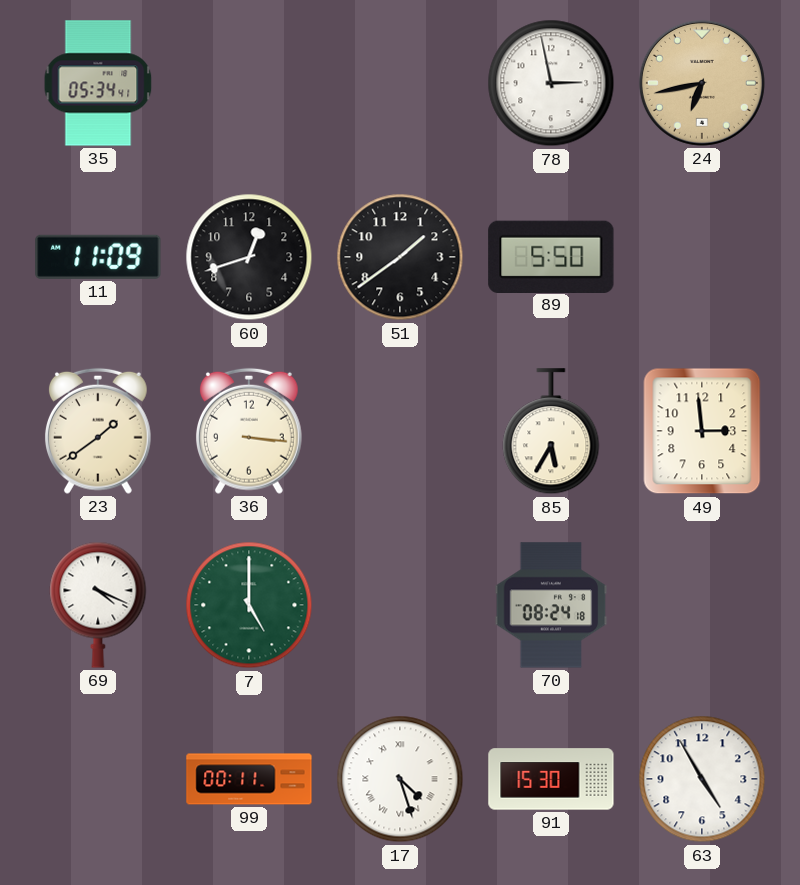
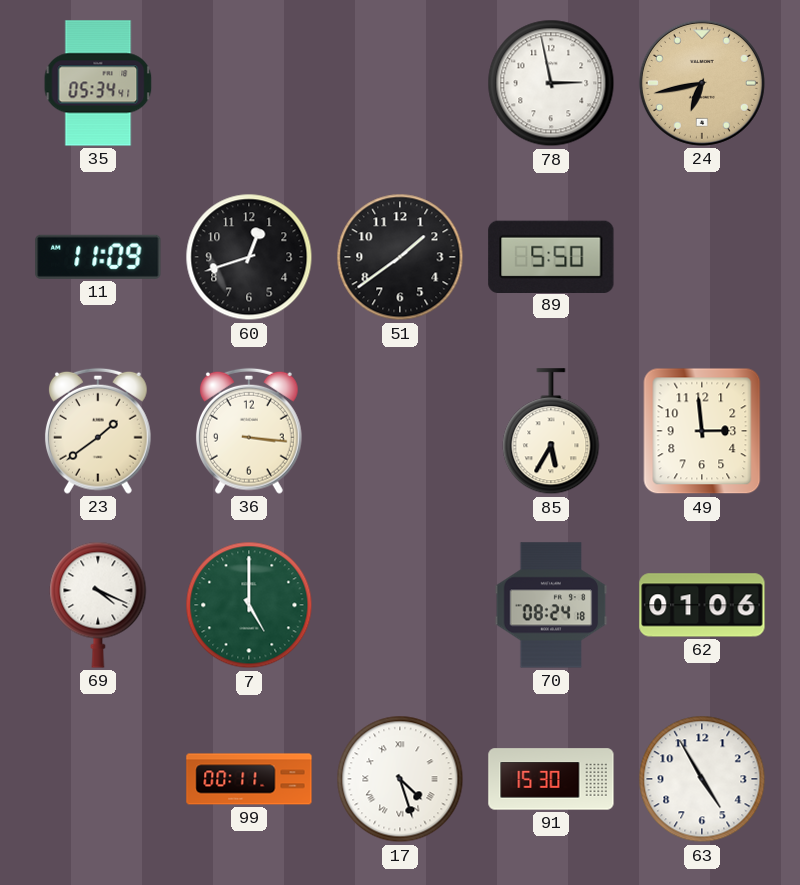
62: none -> 01:06
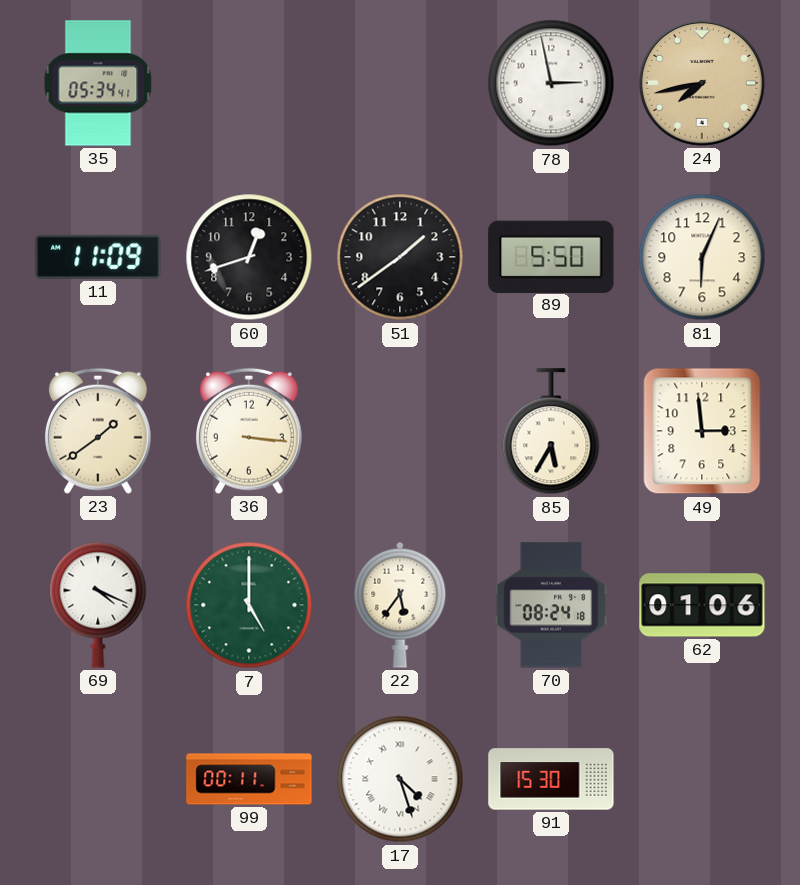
24: 6:43 -> 7:43
81: none -> 6:04
22: none -> 5:36
63: 4:55 -> none
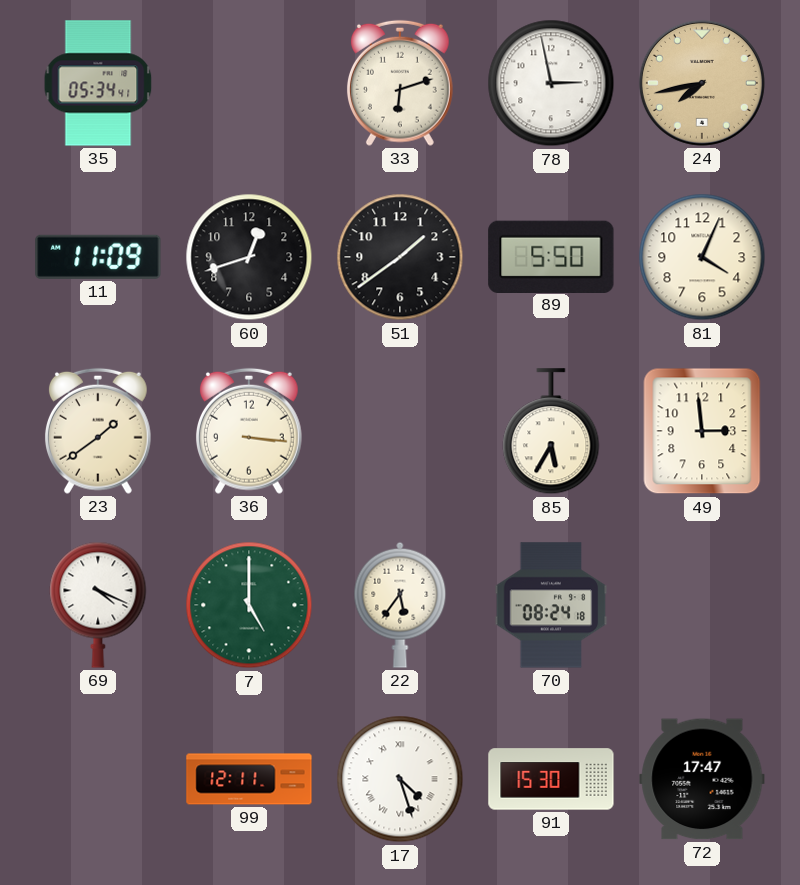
33: none -> 6:12
81: 6:04 -> 4:04
62: 01:06 -> none
99: 00:11 -> 12:11
72: none -> 17:47
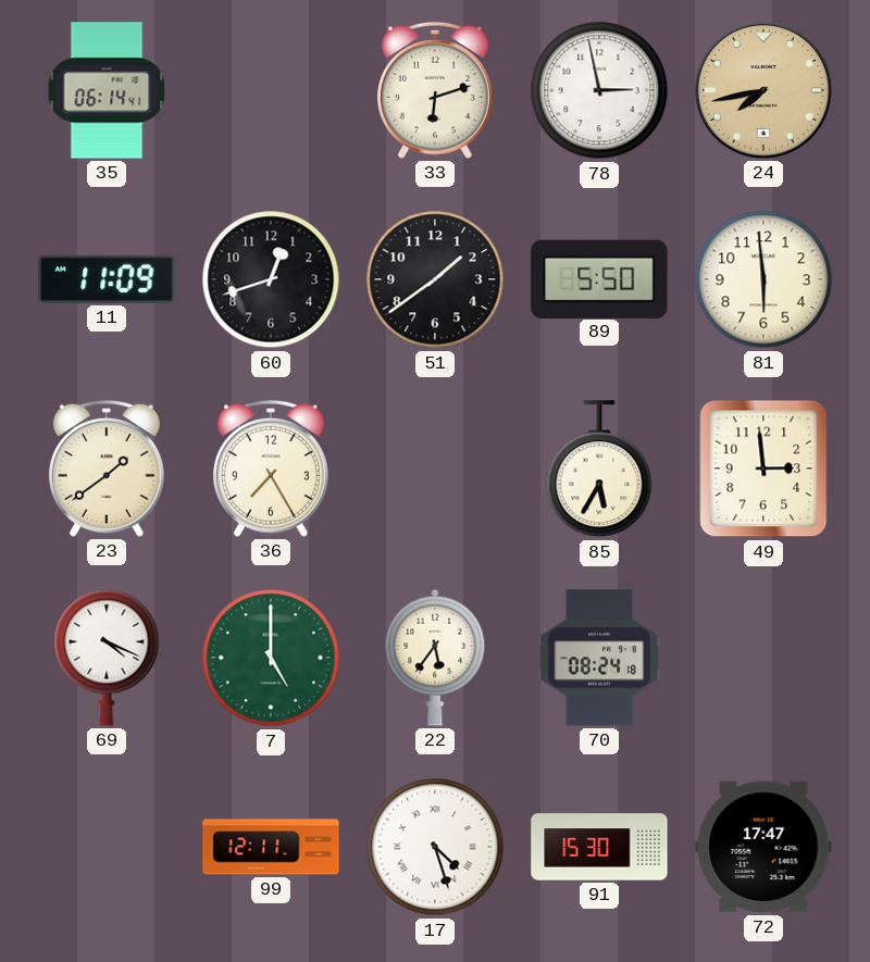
35: 05:34 -> 06:14
81: 4:04 -> 5:59
36: 3:16 -> 7:25
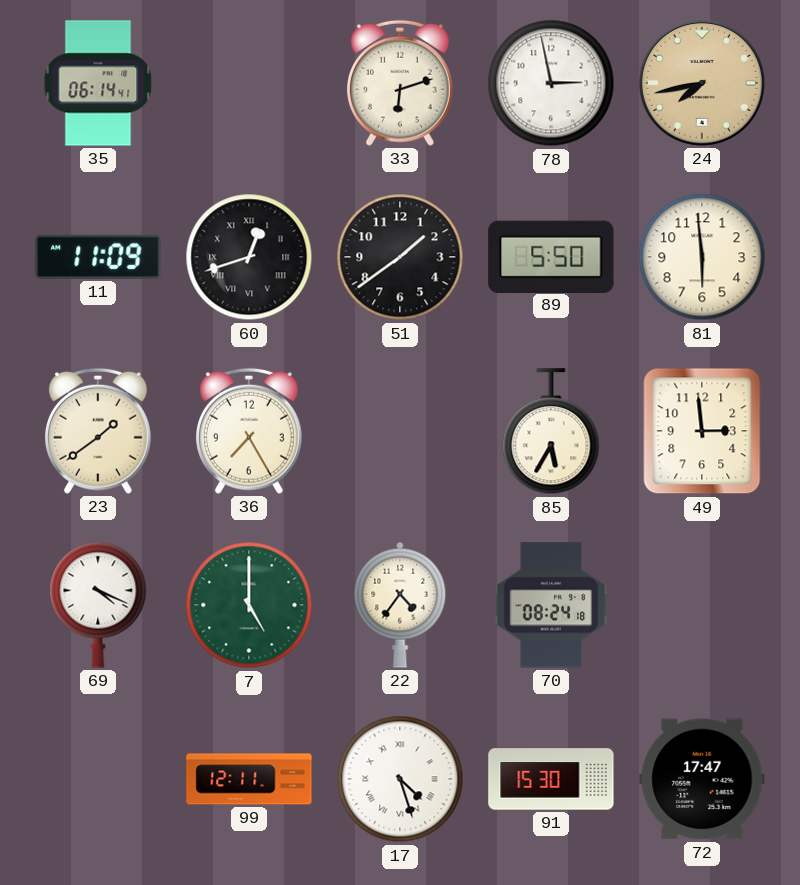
60 numerals: Arabic -> Roman
22: 5:36 -> 4:36
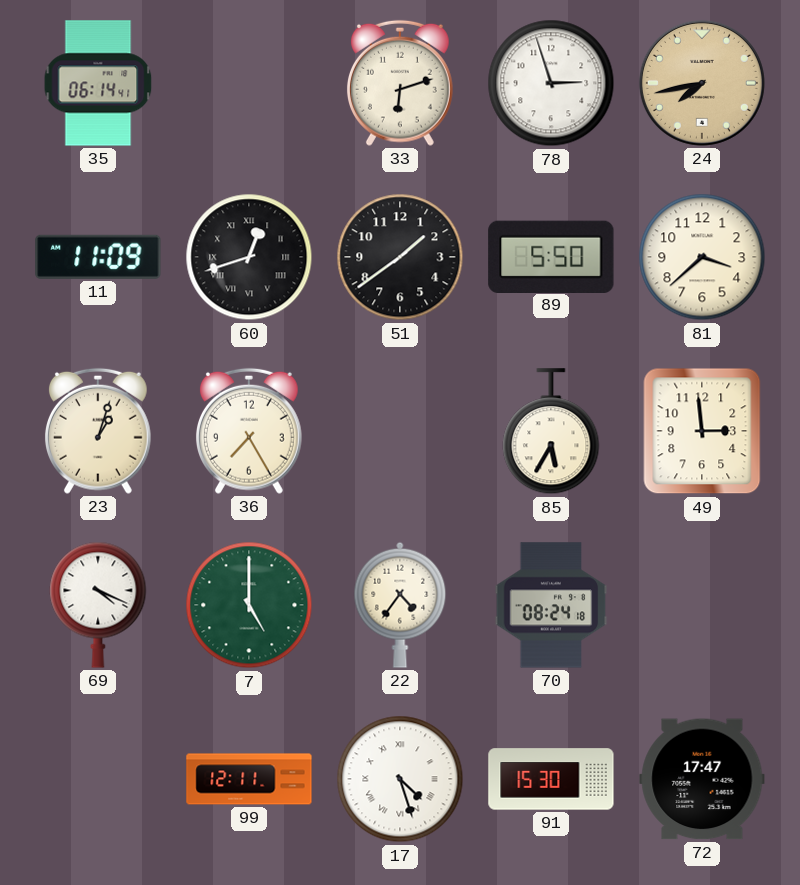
78: 2:58 -> 2:57
81: 5:59 -> 3:38
23: 1:39 -> 1:03
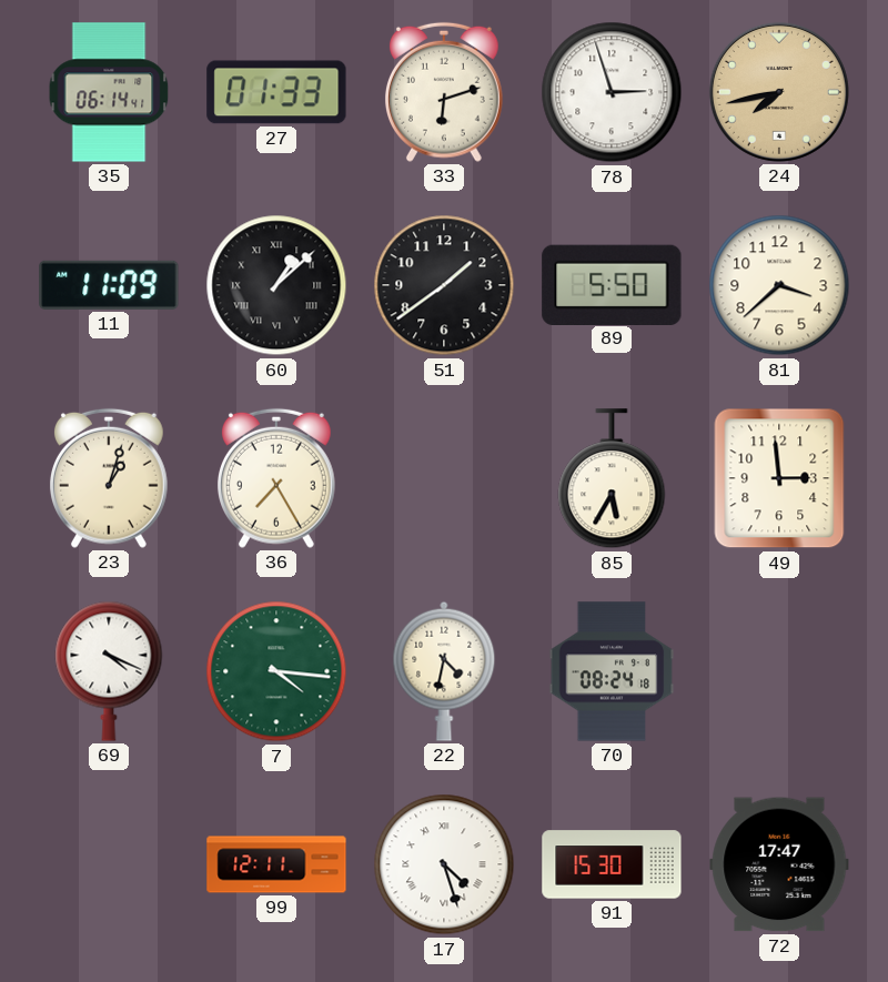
27: none -> 01:33
60: 12:42 -> 1:08
7: 5:00 -> 4:16
22: 4:36 -> 4:32
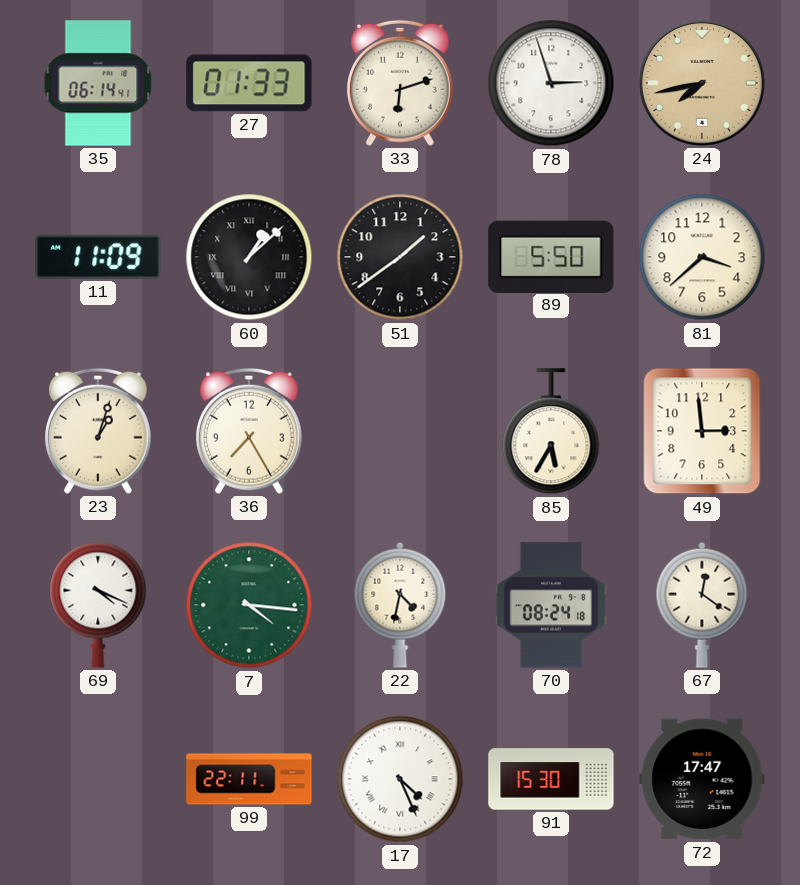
67: none -> 12:21
99: 12:11 -> 22:11
17: 4:27 -> 4:26
